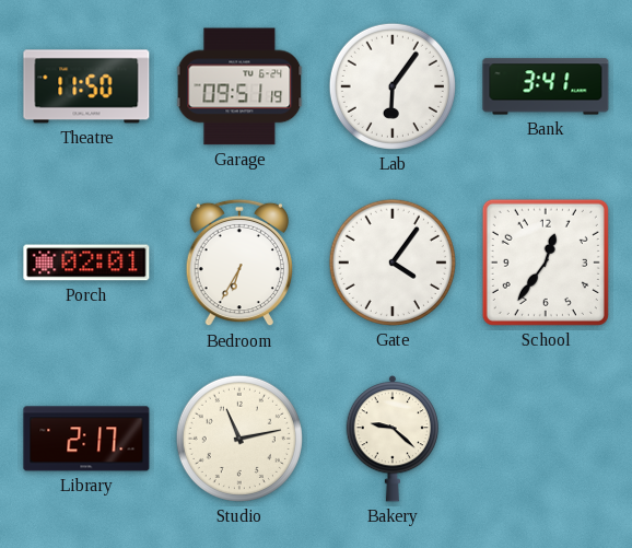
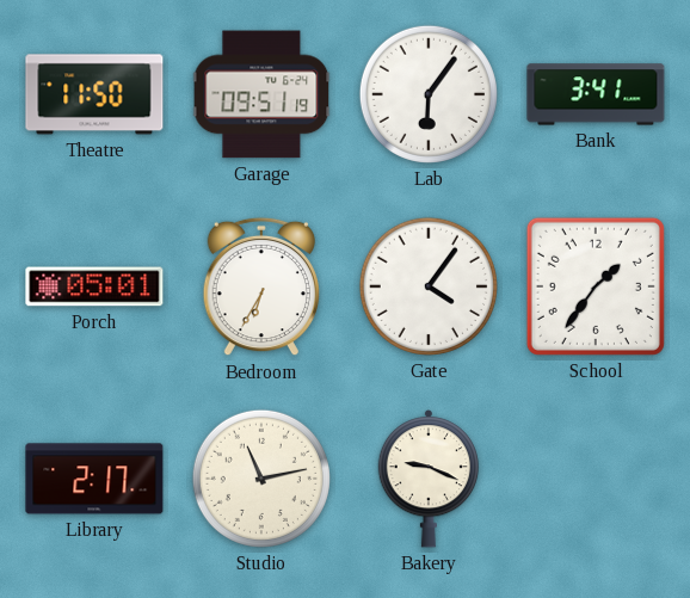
Porch: 02:01 -> 05:01
School: 12:36 -> 1:36
Bakery: 9:22 -> 9:19
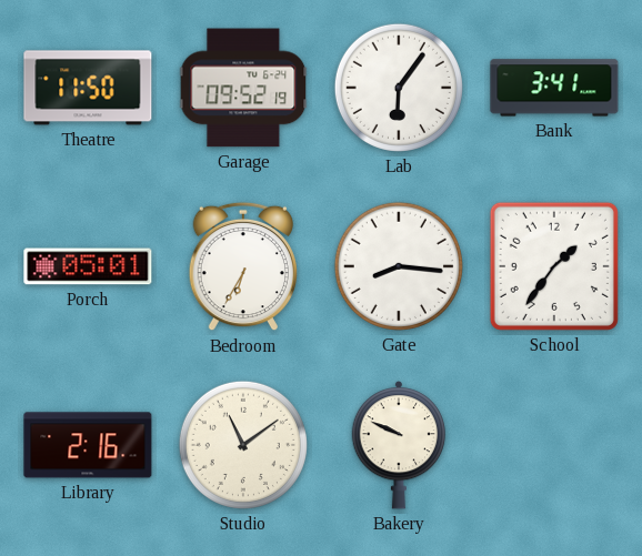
Garage: 09:51 -> 09:52
Gate: 4:06 -> 8:16
Library: 2:17 -> 2:16
Studio: 11:13 -> 11:09
Bakery: 9:19 -> 9:49
